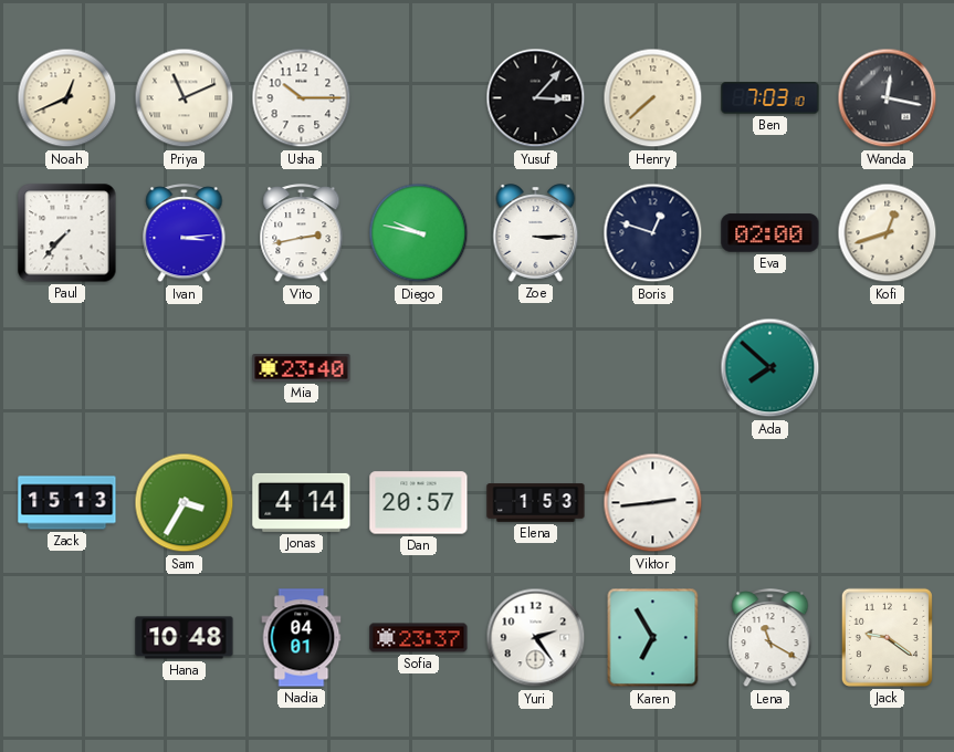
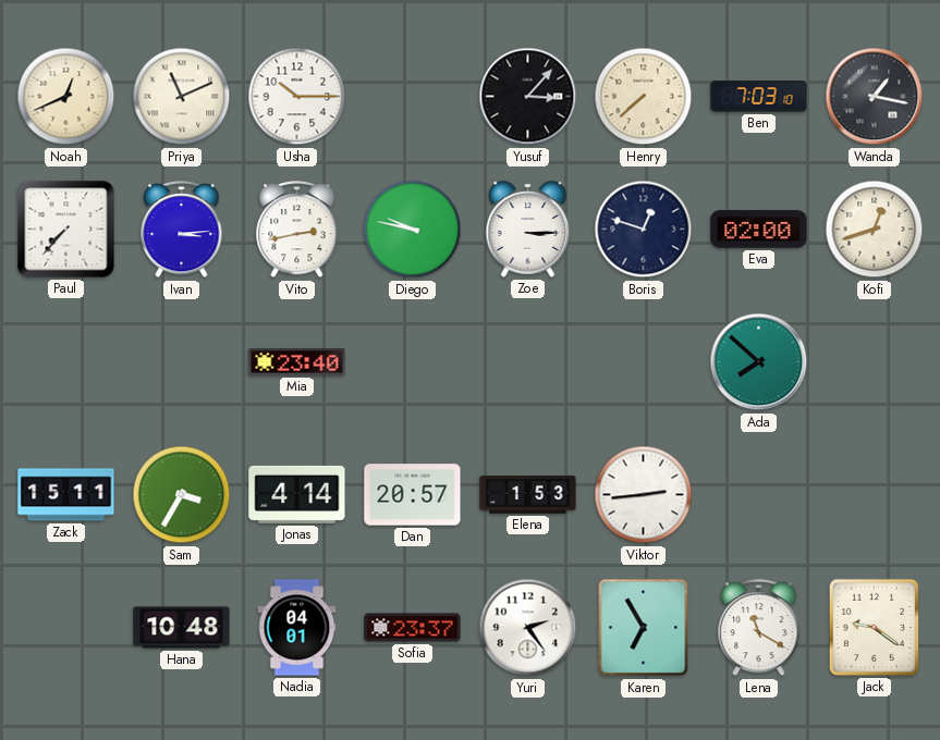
Wanda: 12:17 -> 1:17
Zack: 15:13 -> 15:11
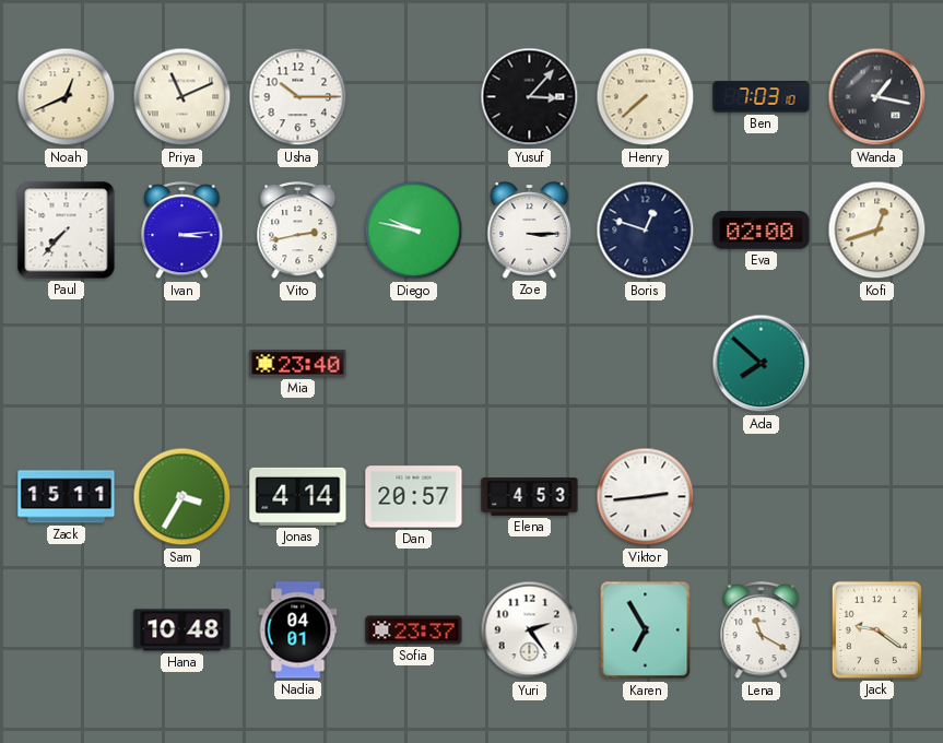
Elena: 1:53 -> 4:53
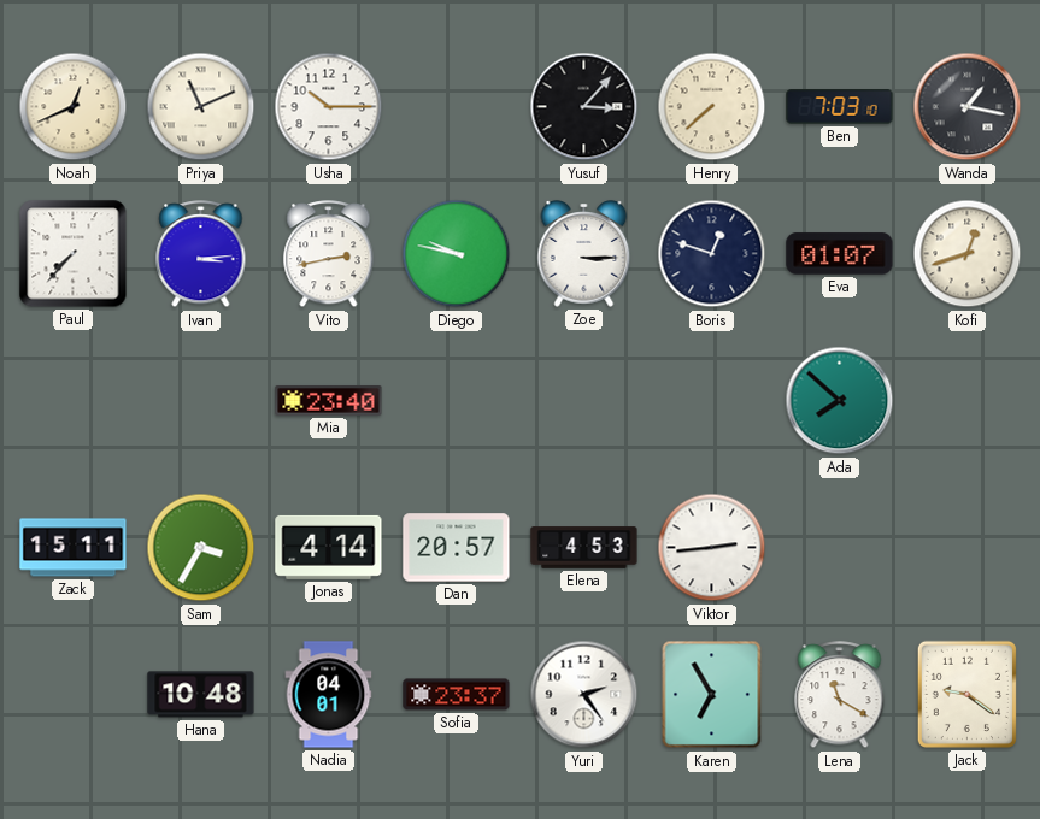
Eva: 02:00 -> 01:07
